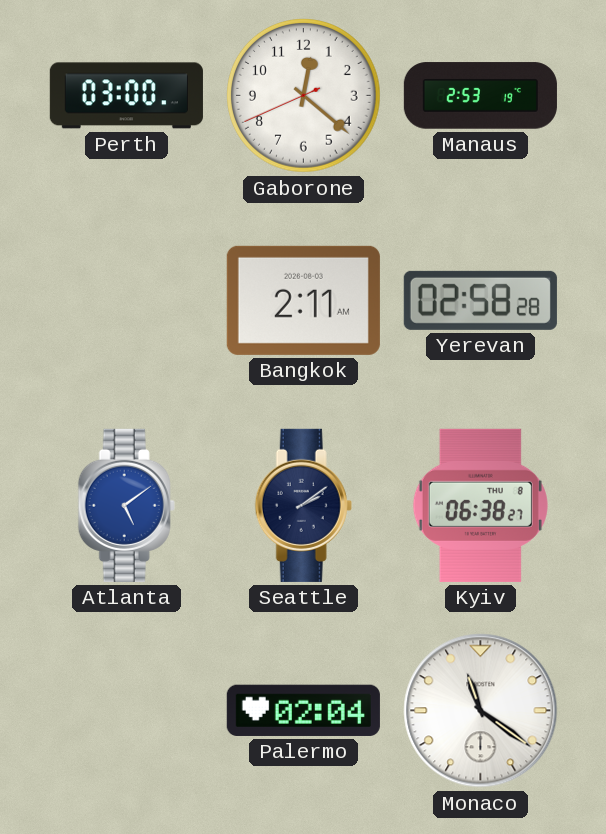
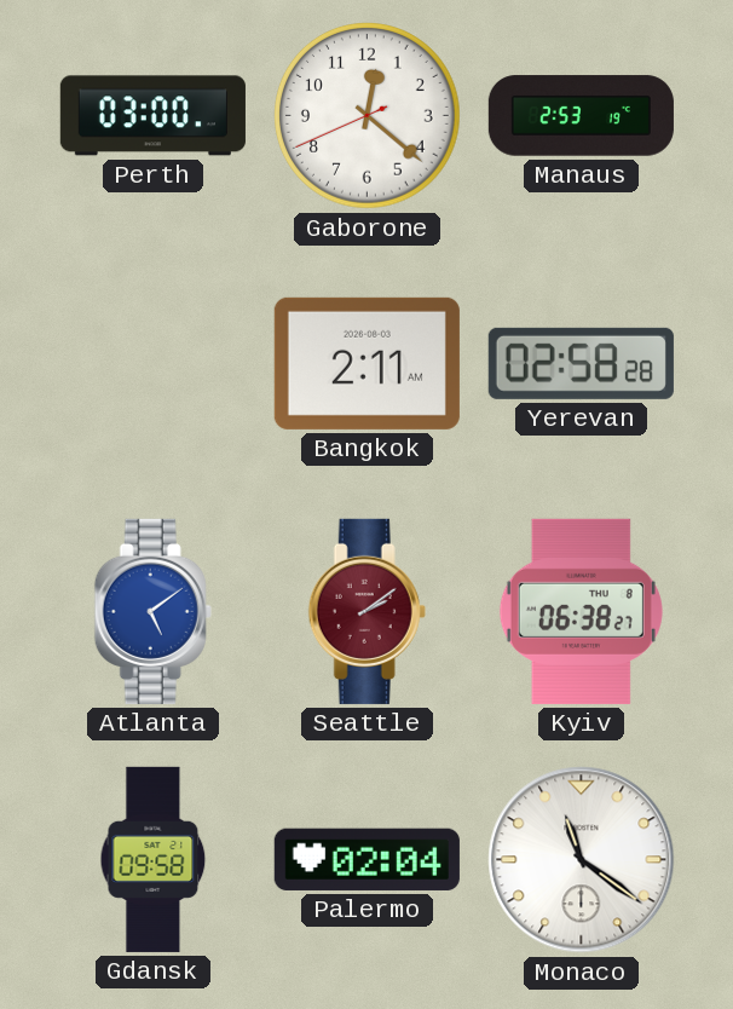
Seattle dial: navy -> burgundy
Gdansk: none -> 09:58
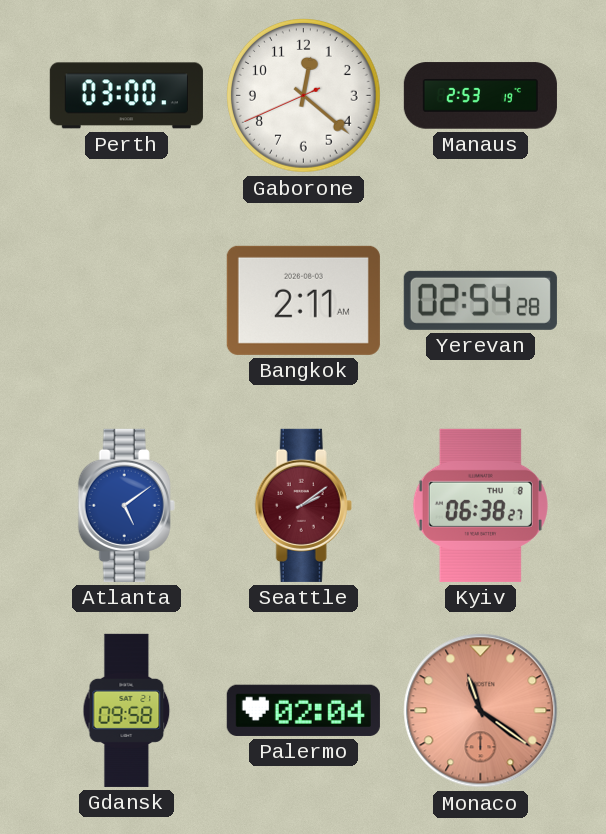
Yerevan: 02:58 -> 02:54
Monaco dial: white -> salmon
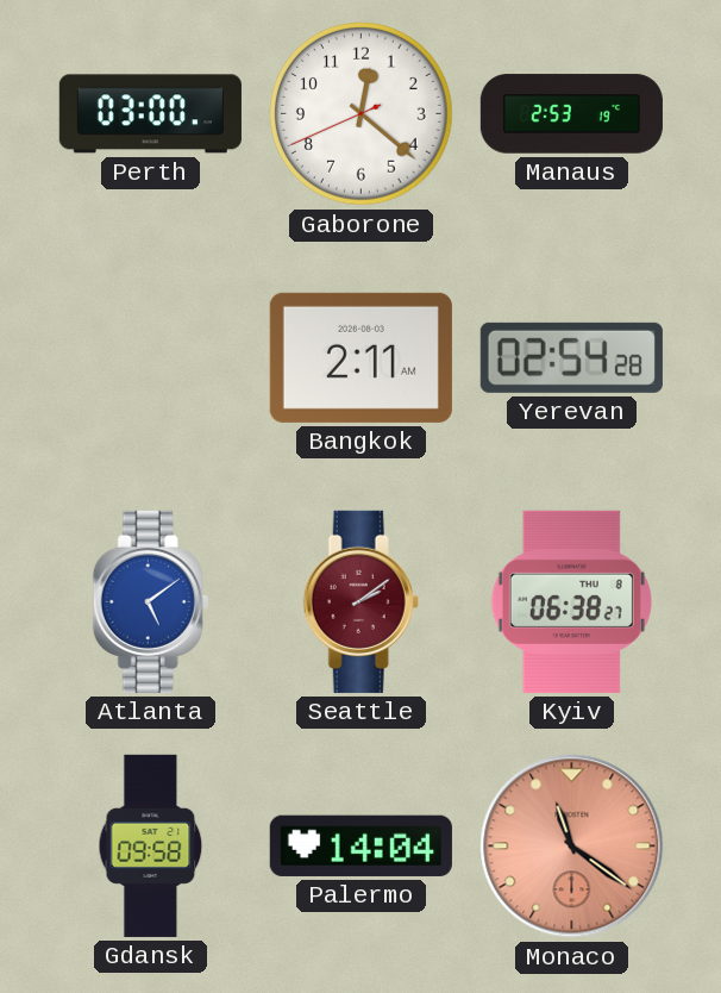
Palermo: 02:04 -> 14:04
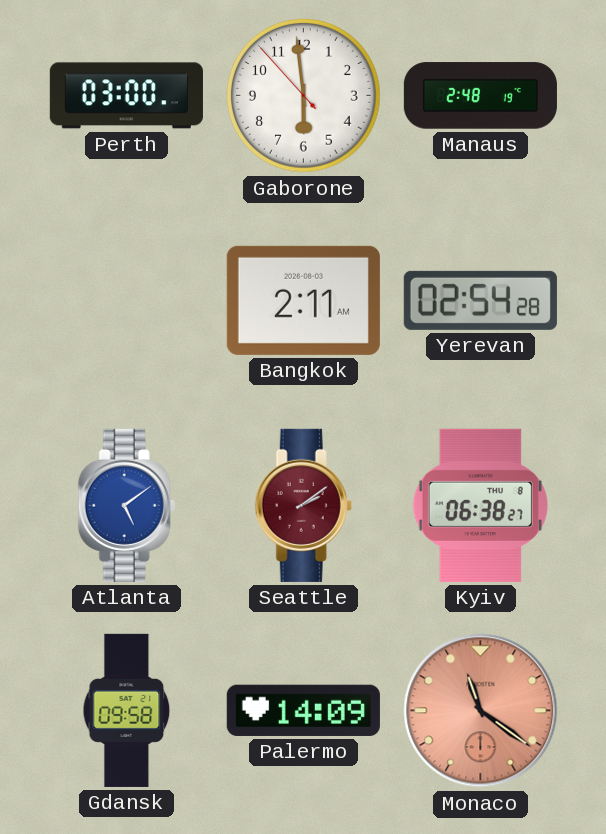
Gaborone: 12:21 -> 5:58
Manaus: 2:53 -> 2:48
Palermo: 14:04 -> 14:09
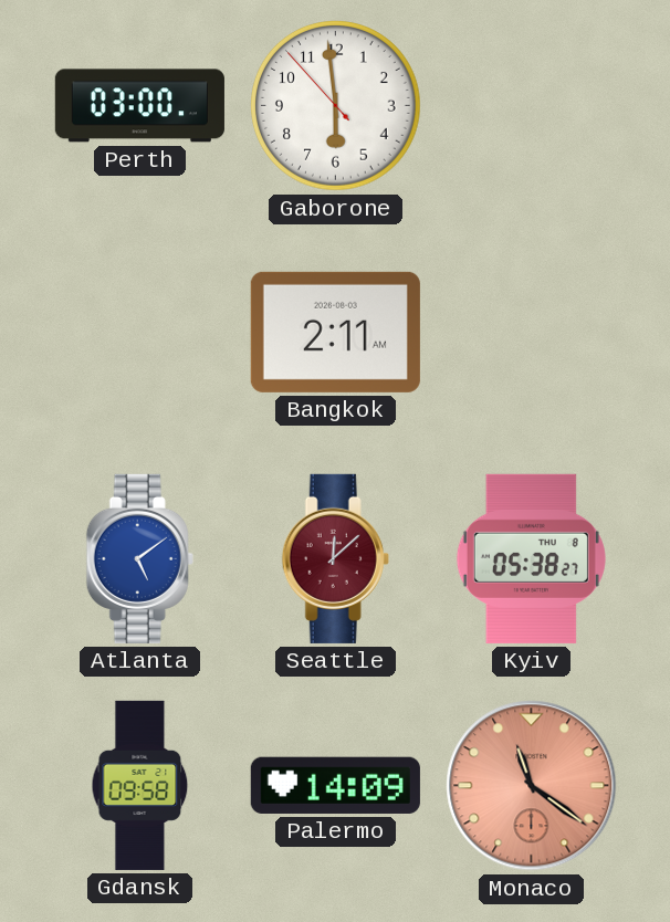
Manaus: 2:48 -> none
Yerevan: 02:54 -> none
Seattle: 2:09 -> 12:08
Kyiv: 06:38 -> 05:38
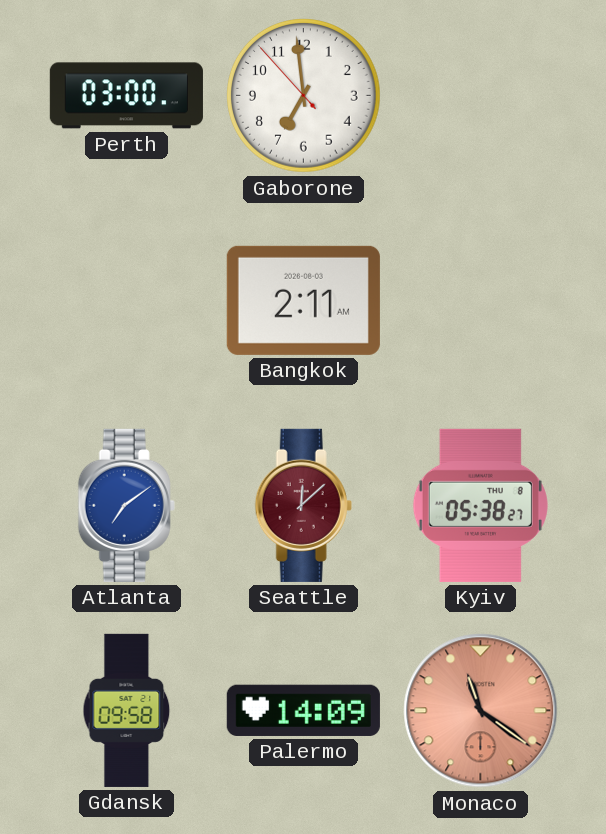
Gaborone: 5:58 -> 6:58
Atlanta: 5:09 -> 7:09
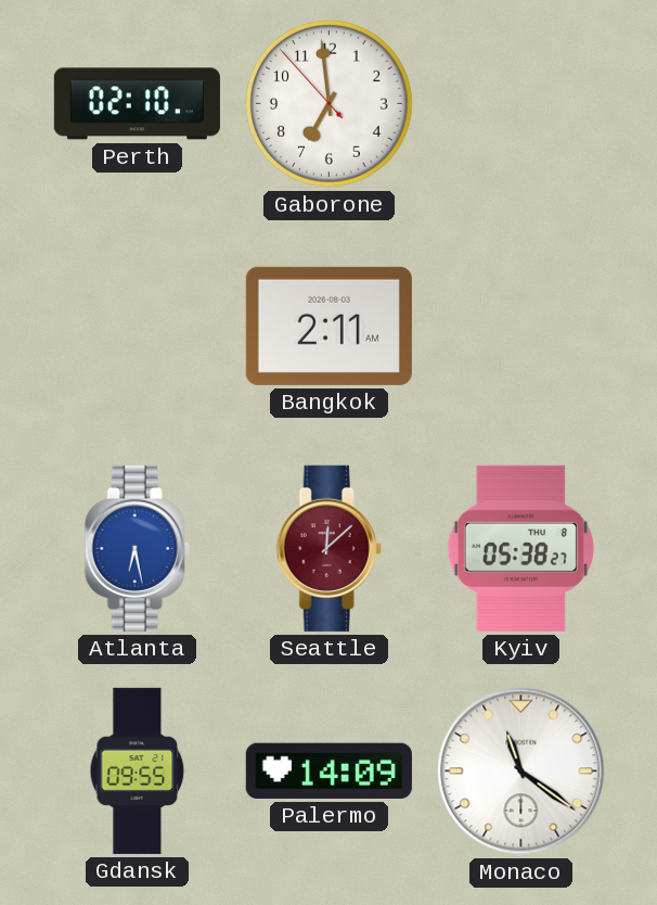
Perth: 03:00 -> 02:10
Atlanta: 7:09 -> 6:28
Gdansk: 09:58 -> 09:55
Monaco dial: salmon -> white
